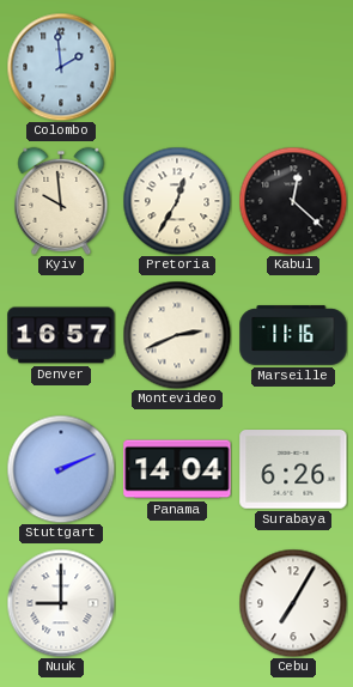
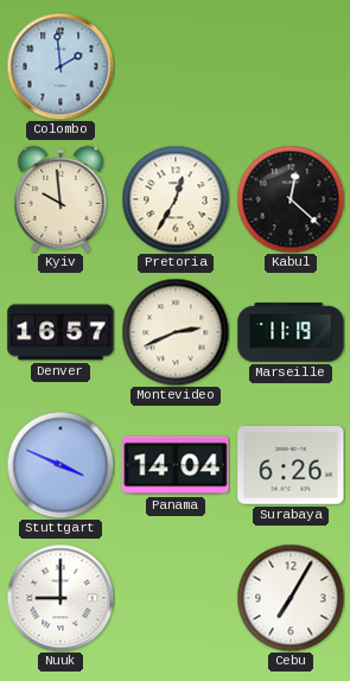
Marseille: 11:16 -> 11:19
Stuttgart: 2:11 -> 3:49
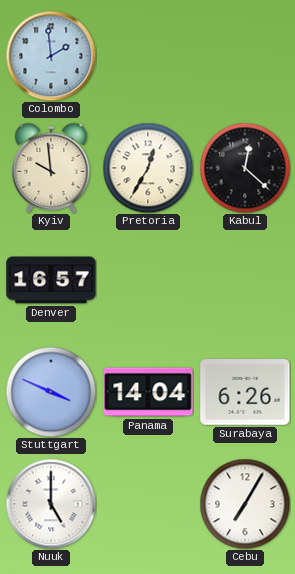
Montevideo: 2:41 -> none
Marseille: 11:19 -> none
Nuuk: 9:00 -> 5:00
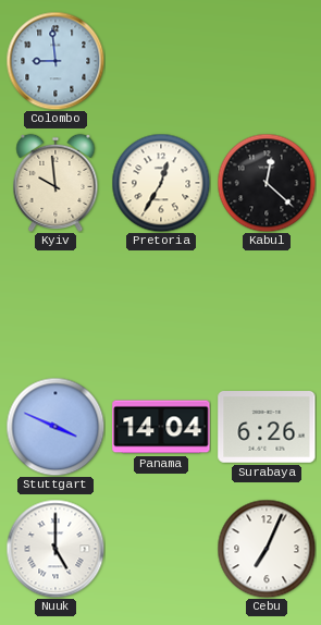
Colombo: 1:59 -> 8:59
Denver: 16:57 -> none
Cebu: 7:05 -> 7:04
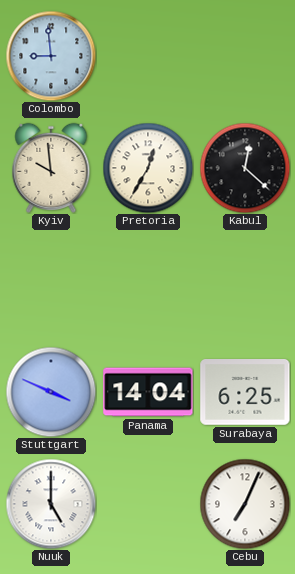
Surabaya: 6:26 -> 6:25
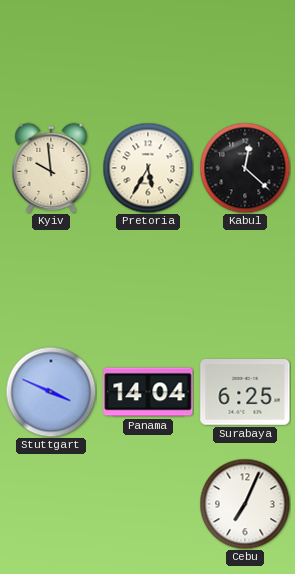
Colombo: 8:59 -> none
Pretoria: 12:35 -> 5:35
Nuuk: 5:00 -> none
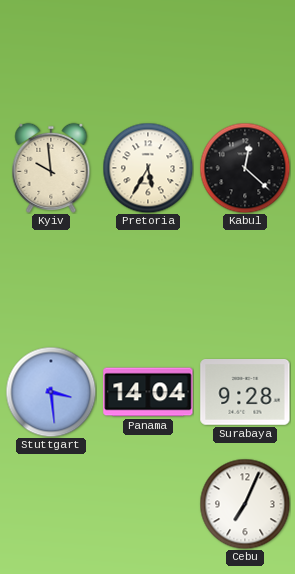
Stuttgart: 3:49 -> 3:29
Surabaya: 6:25 -> 9:28
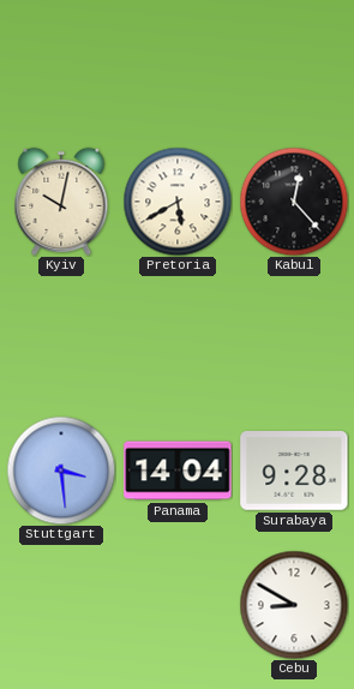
Kyiv: 9:59 -> 10:02
Pretoria: 5:35 -> 5:40
Kabul: 12:22 -> 12:23
Cebu: 7:04 -> 8:50
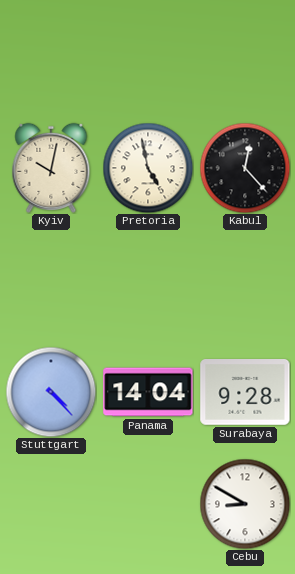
Pretoria: 5:40 -> 4:58
Stuttgart: 3:29 -> 4:23
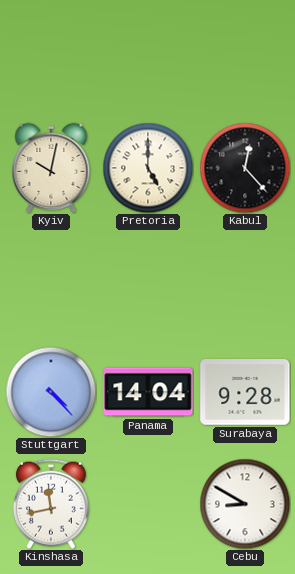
Pretoria: 4:58 -> 5:00
Kinshasa: none -> 11:43
